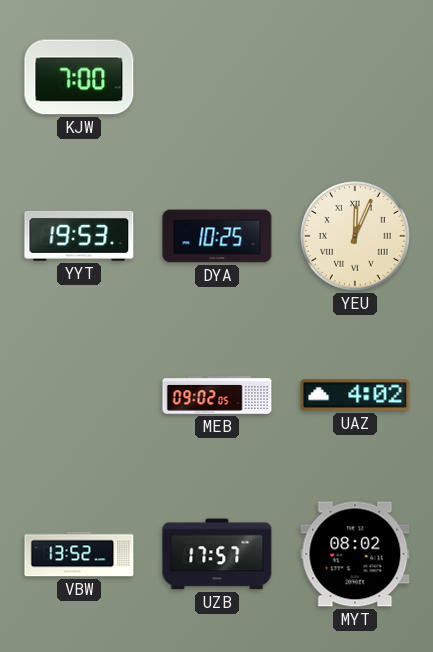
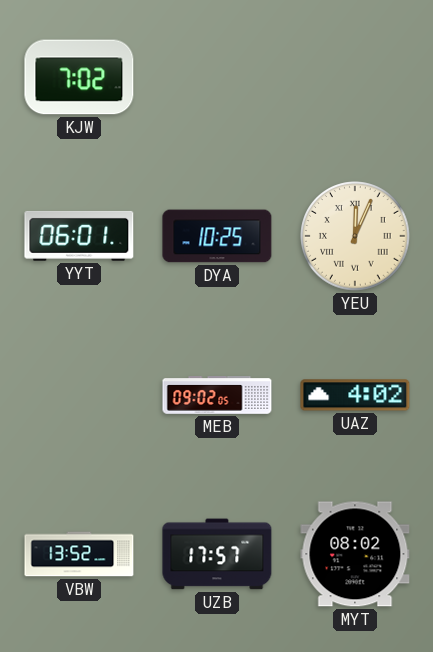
KJW: 7:00 -> 7:02
YYT: 19:53 -> 06:01
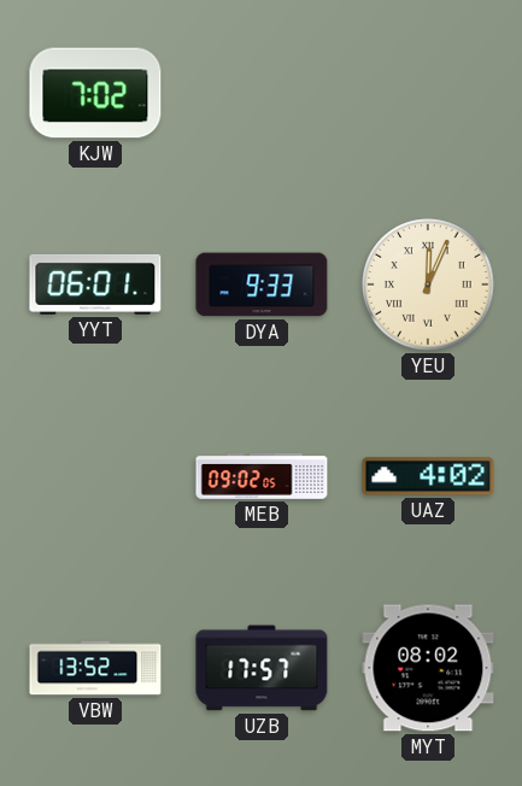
DYA: 10:25 -> 9:33
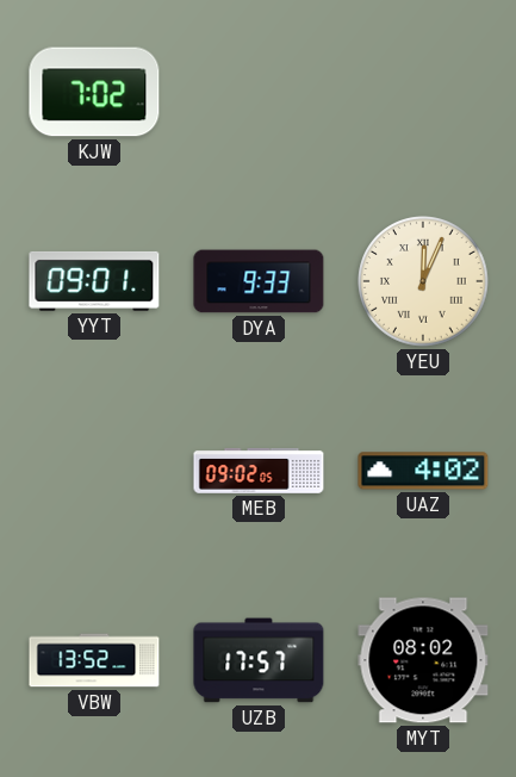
YYT: 06:01 -> 09:01
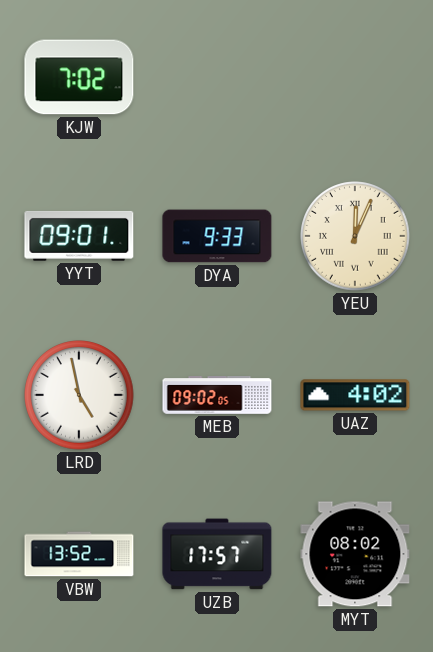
LRD: none -> 4:58
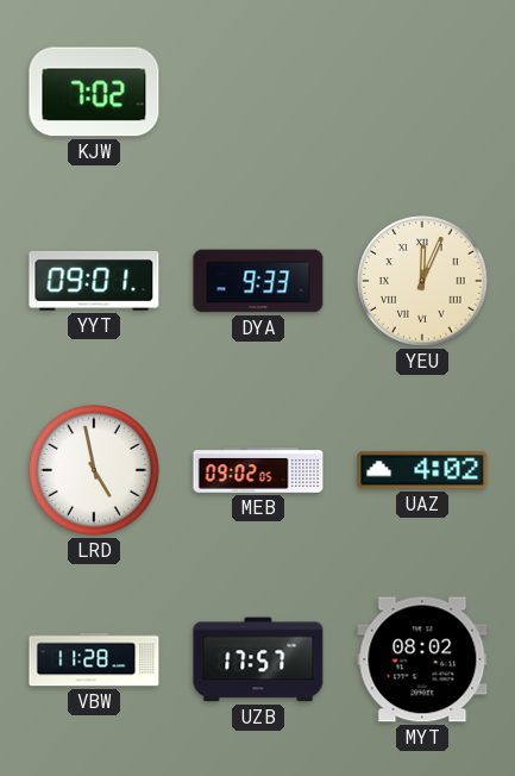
VBW: 13:52 -> 11:28
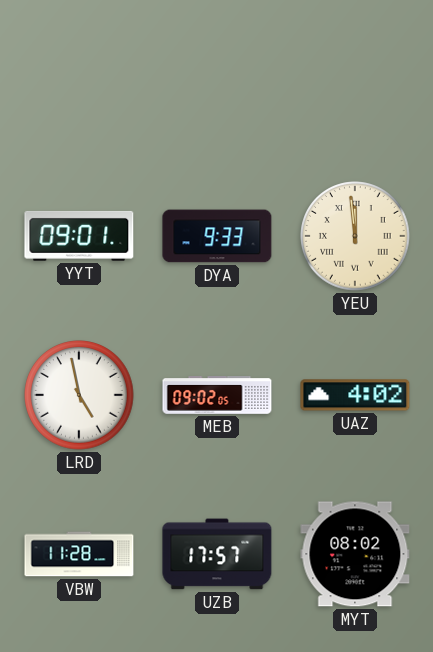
KJW: 7:02 -> none
YEU: 12:04 -> 11:59
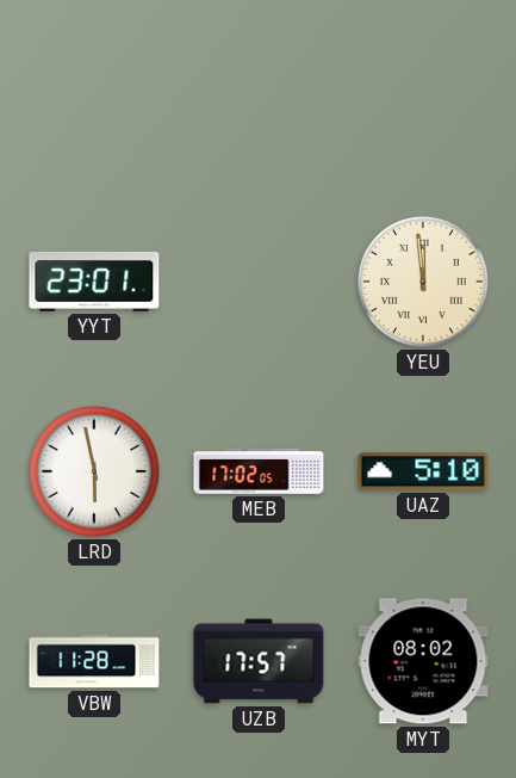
YYT: 09:01 -> 23:01
DYA: 9:33 -> none
LRD: 4:58 -> 5:58
MEB: 09:02 -> 17:02
UAZ: 4:02 -> 5:10
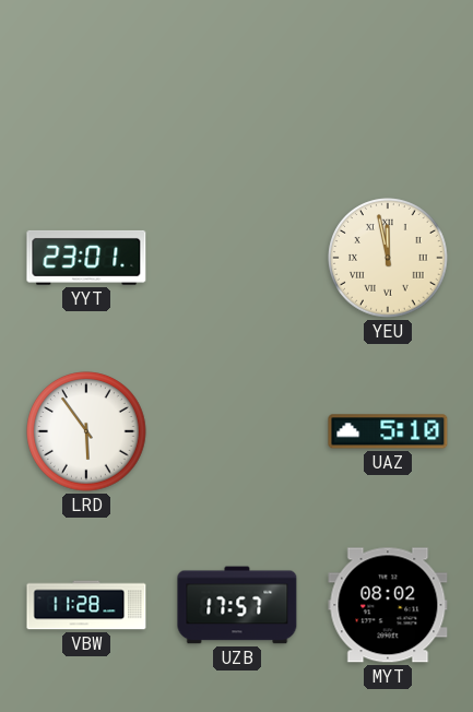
YEU: 11:59 -> 11:58
LRD: 5:58 -> 5:54
MEB: 17:02 -> none
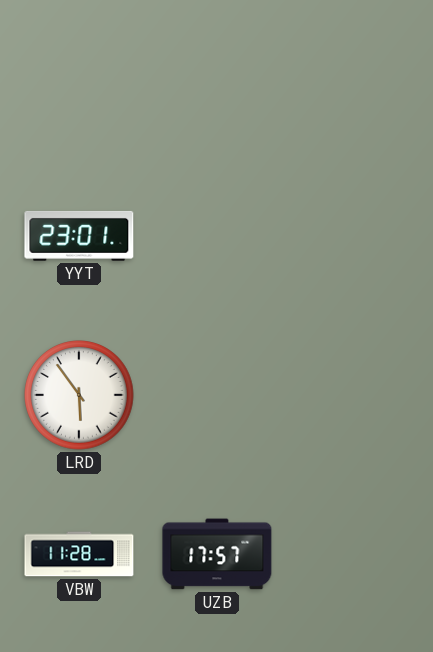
YEU: 11:58 -> none
UAZ: 5:10 -> none
MYT: 08:02 -> none
